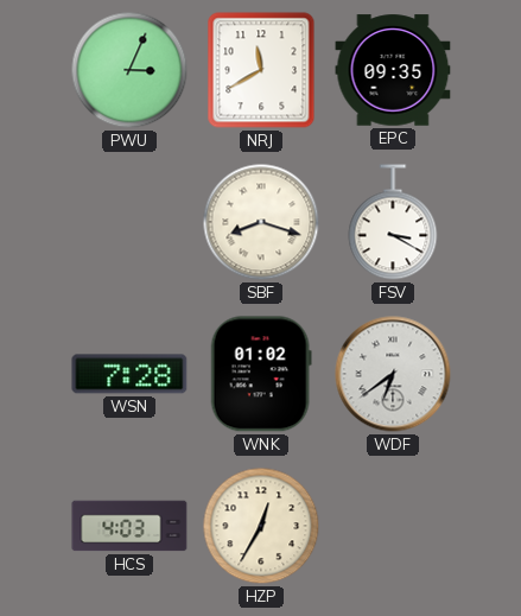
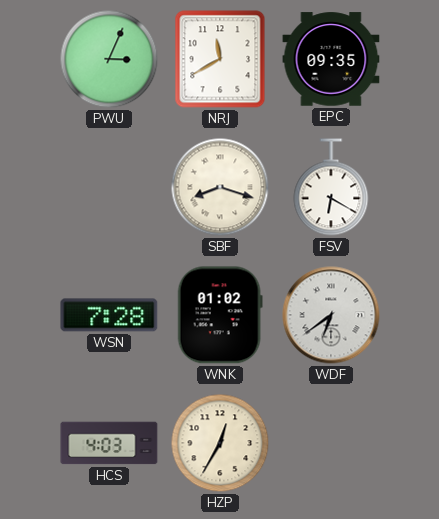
FSV: 3:20 -> 6:20
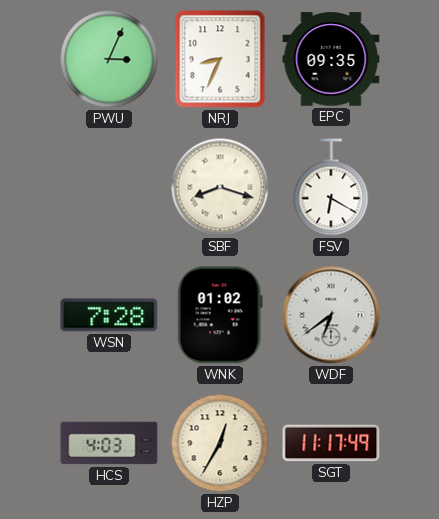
NRJ: 11:40 -> 8:34
SGT: none -> 11:17
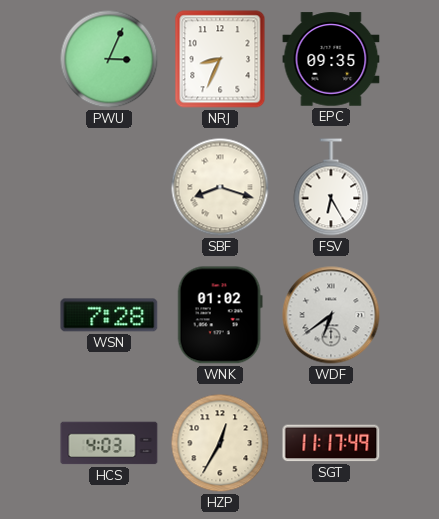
FSV: 6:20 -> 6:25
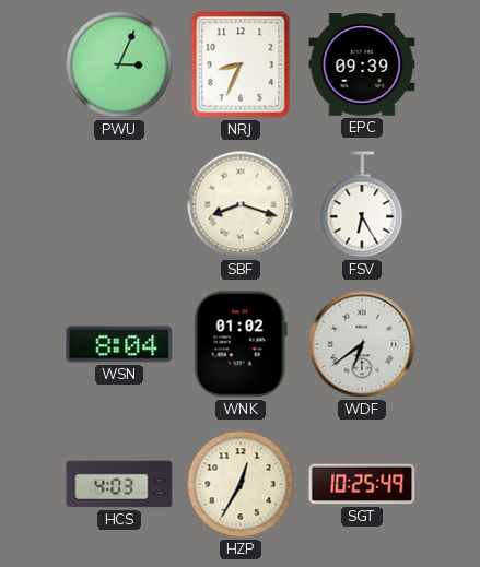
EPC: 09:35 -> 09:39
WSN: 7:28 -> 8:04
SGT: 11:17 -> 10:25
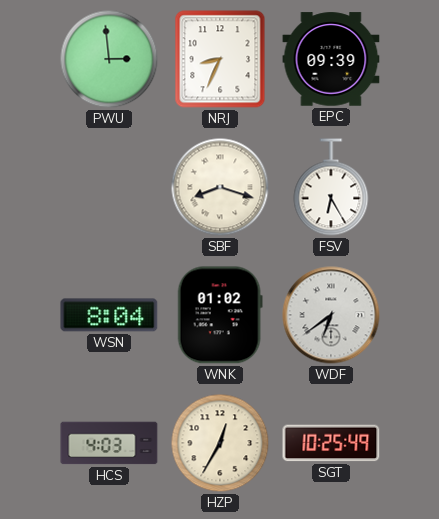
PWU: 3:04 -> 2:59
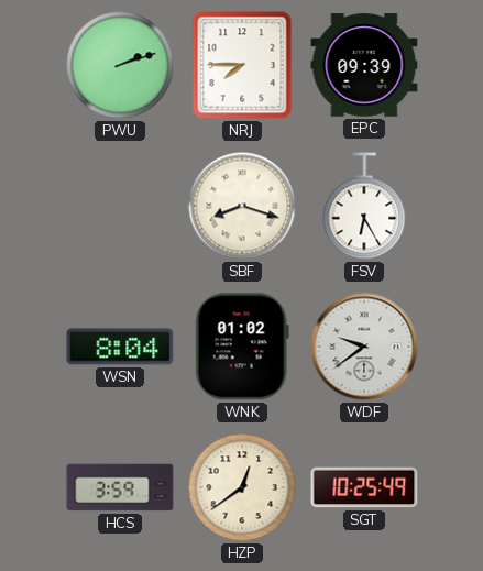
PWU: 2:59 -> 2:12
NRJ: 8:34 -> 7:45
WDF: 6:39 -> 9:39
HCS: 4:03 -> 3:59
HZP: 12:35 -> 12:39
